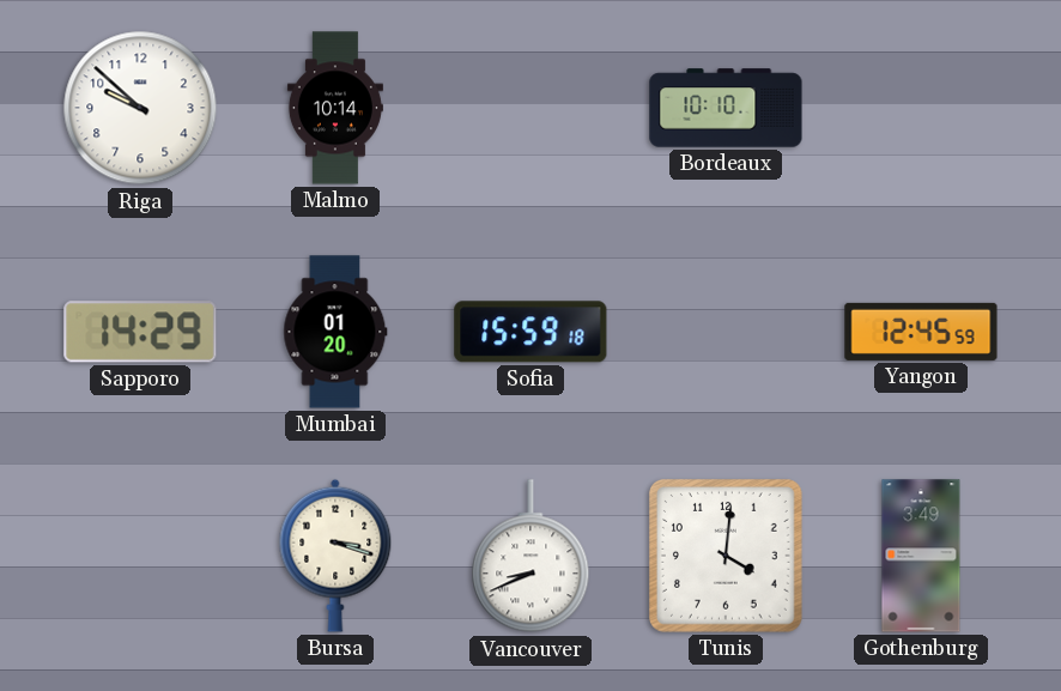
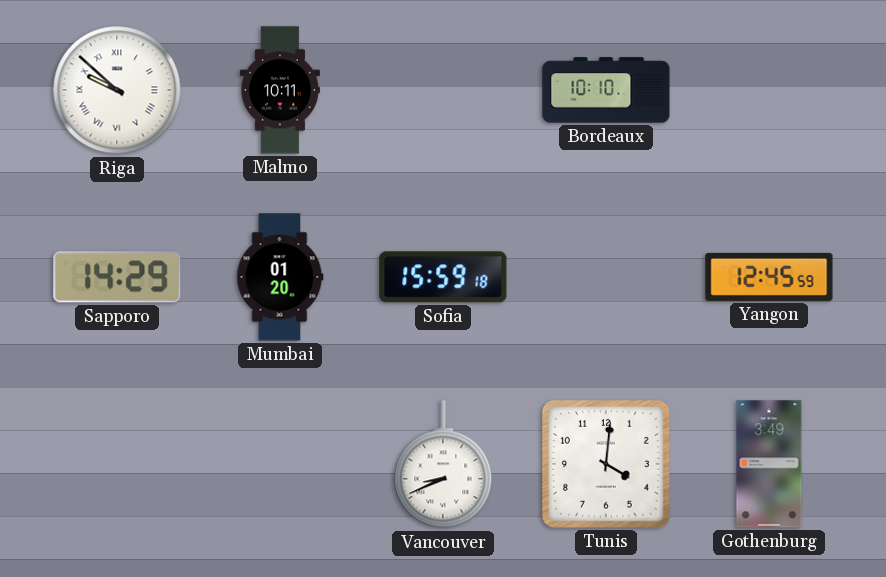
Riga numerals: Arabic -> Roman
Malmo: 10:14 -> 10:11
Bursa: 3:18 -> none
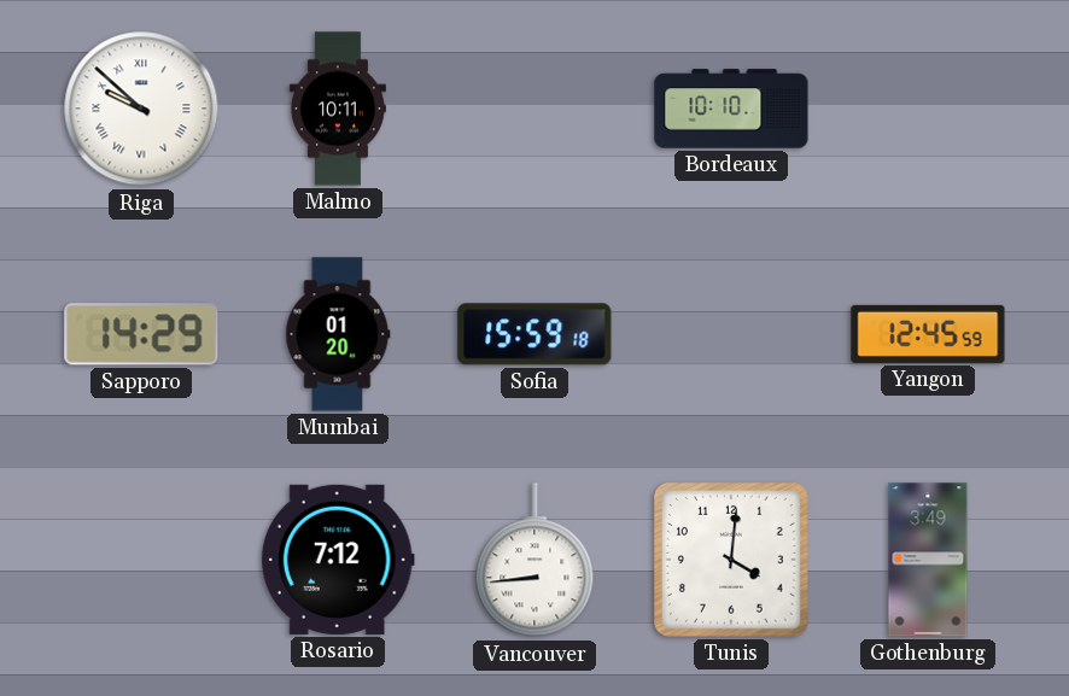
Rosario: none -> 7:12
Vancouver: 8:41 -> 8:44
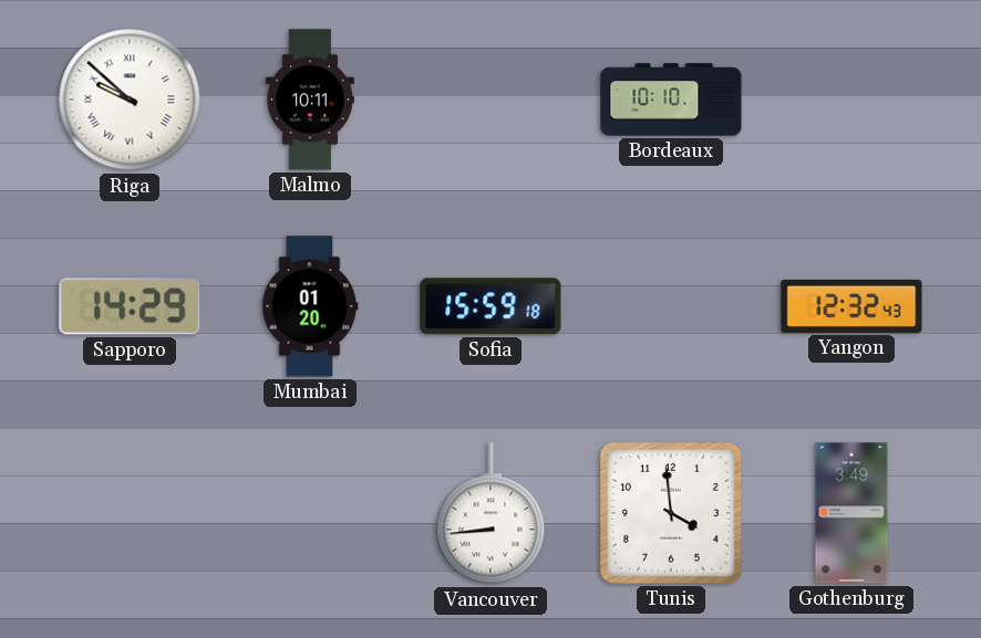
Yangon: 12:45 -> 12:32
Rosario: 7:12 -> none
Tunis: 4:01 -> 3:59
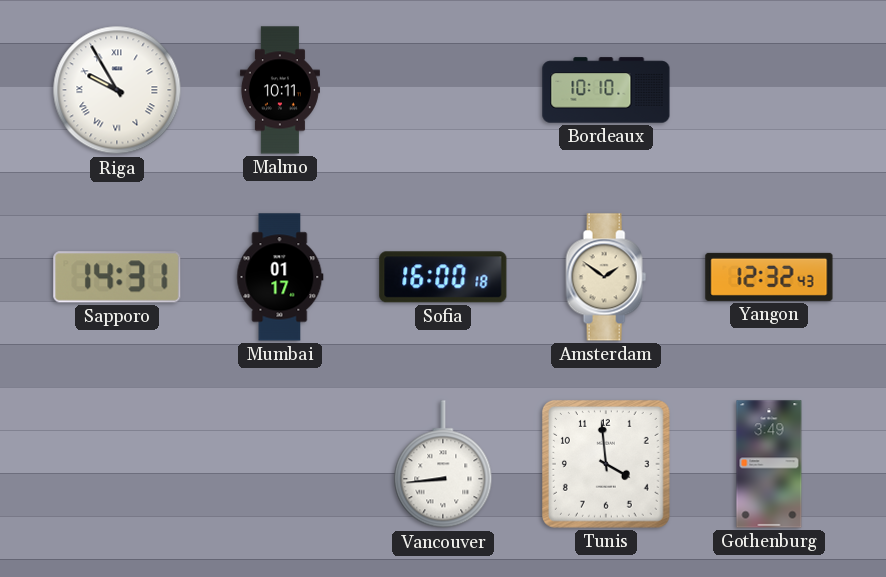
Riga: 9:52 -> 9:55
Sapporo: 14:29 -> 14:31
Mumbai: 01:20 -> 01:17
Sofia: 15:59 -> 16:00
Amsterdam: none -> 1:51
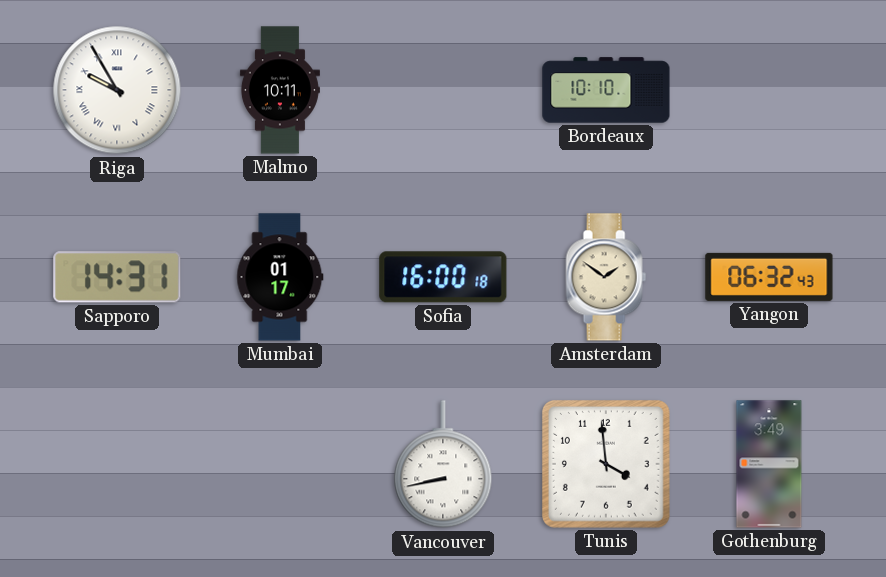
Yangon: 12:32 -> 06:32
Vancouver: 8:44 -> 8:43
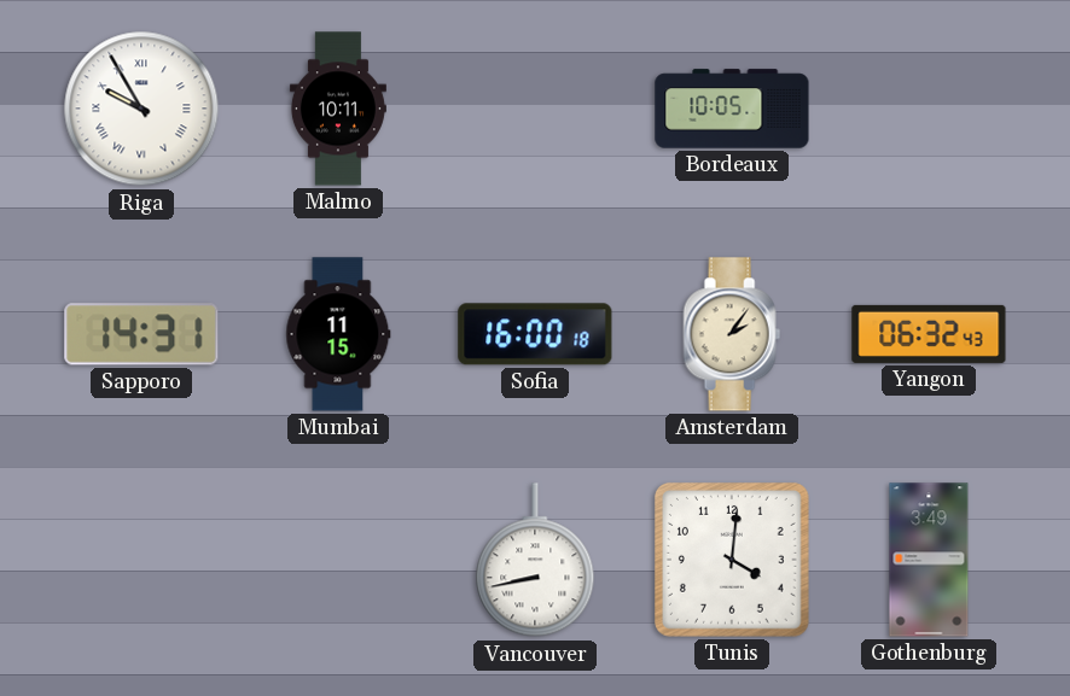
Bordeaux: 10:10 -> 10:05
Mumbai: 01:17 -> 11:15
Amsterdam: 1:51 -> 2:06
Tunis: 3:59 -> 4:01
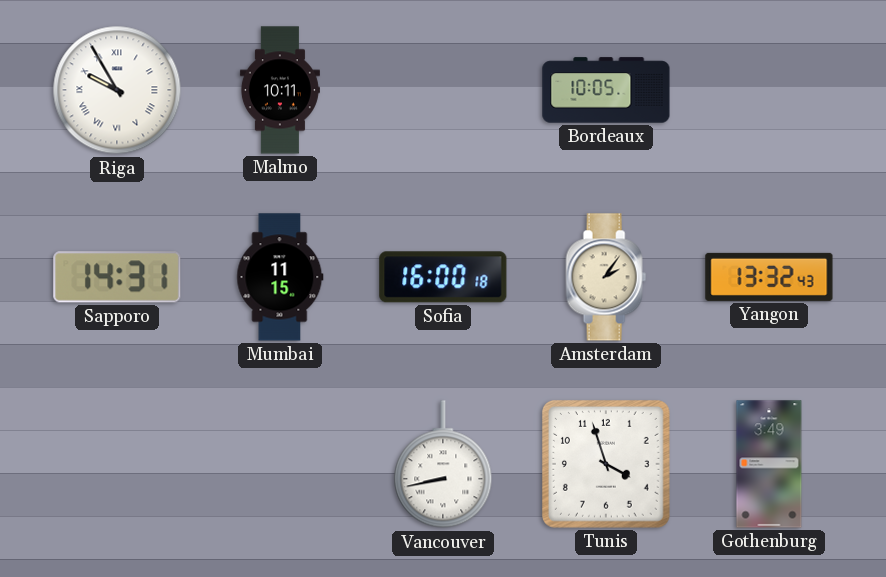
Yangon: 06:32 -> 13:32
Tunis: 4:01 -> 3:57
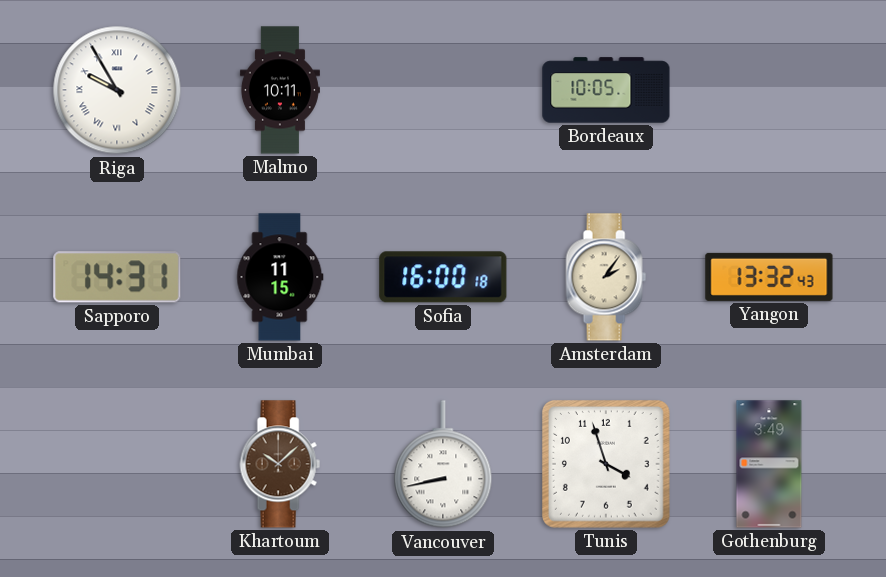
Khartoum: none -> 10:08
